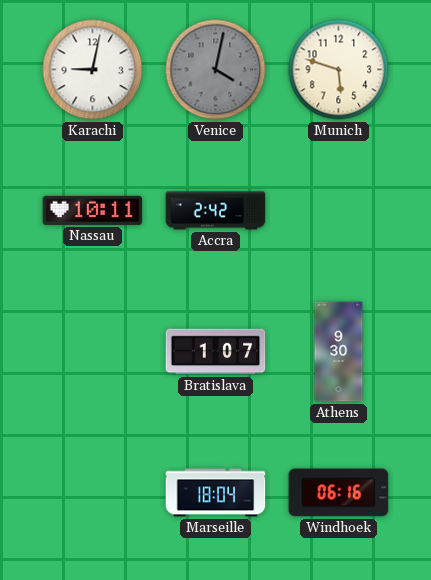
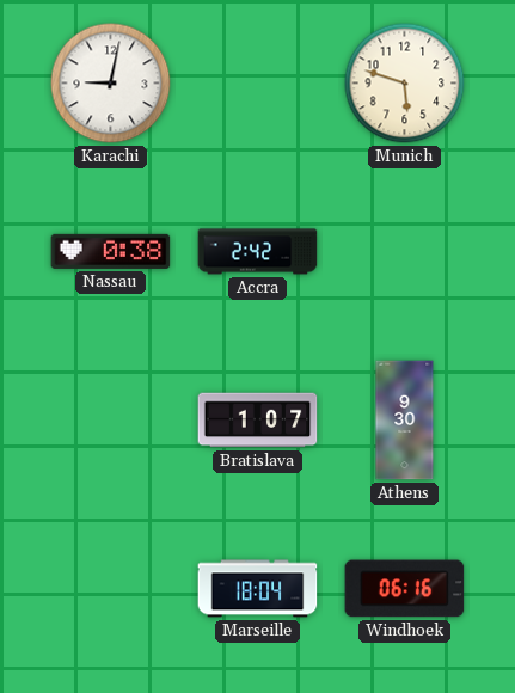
Venice: 4:02 -> none
Nassau: 10:11 -> 0:38
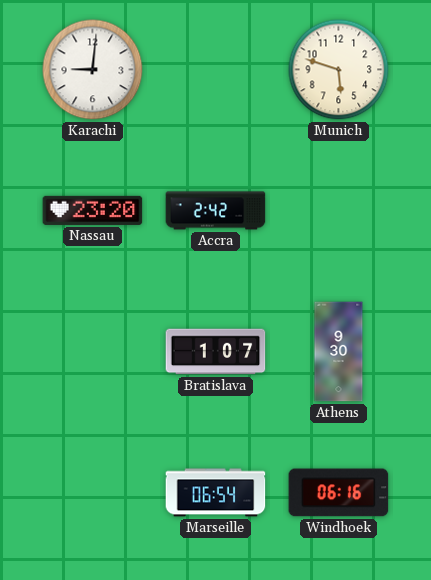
Karachi: 9:02 -> 9:01
Nassau: 0:38 -> 23:20
Marseille: 18:04 -> 06:54
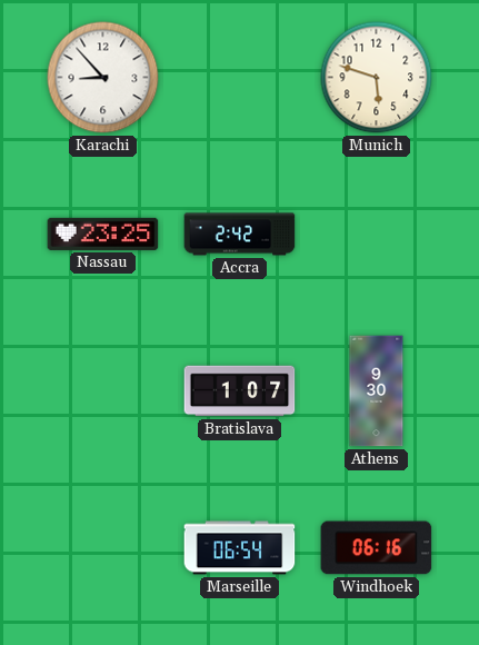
Karachi: 9:01 -> 8:53
Nassau: 23:20 -> 23:25
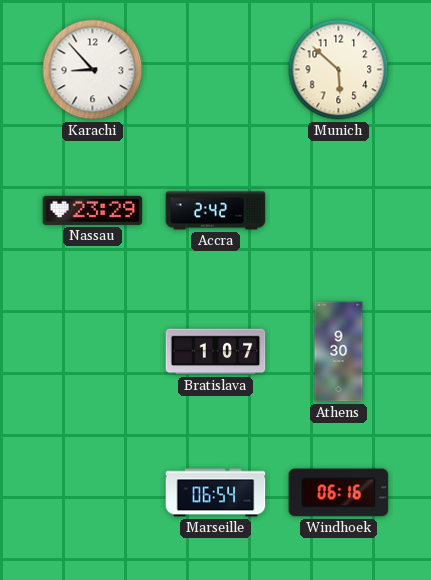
Munich: 5:48 -> 5:52
Nassau: 23:25 -> 23:29
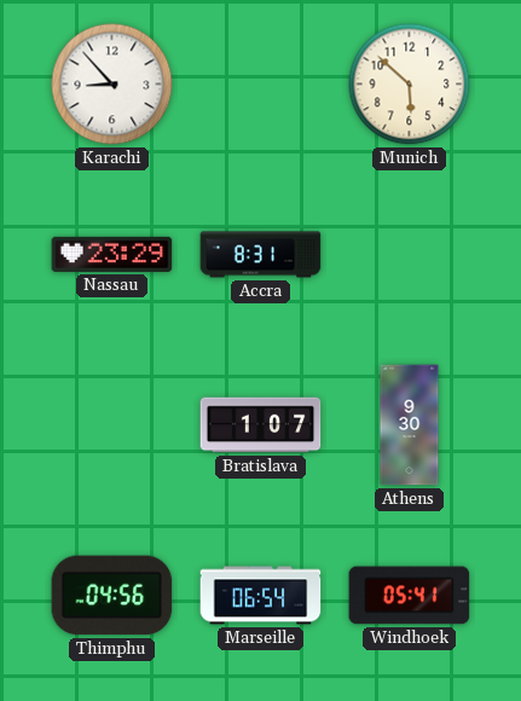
Accra: 2:42 -> 8:31
Thimphu: none -> 04:56
Windhoek: 06:16 -> 05:41
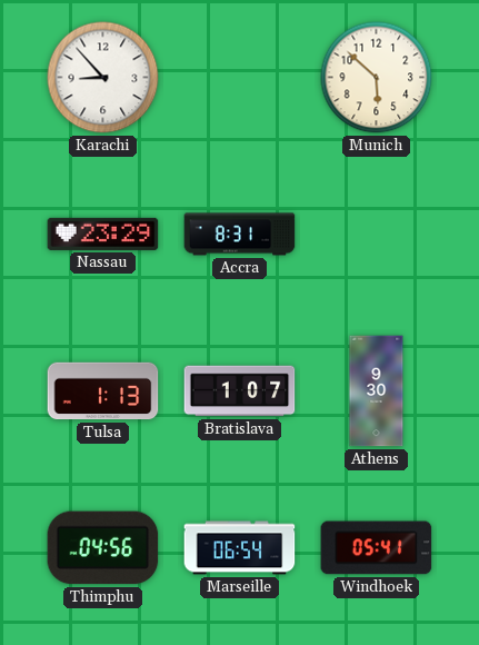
Tulsa: none -> 1:13
